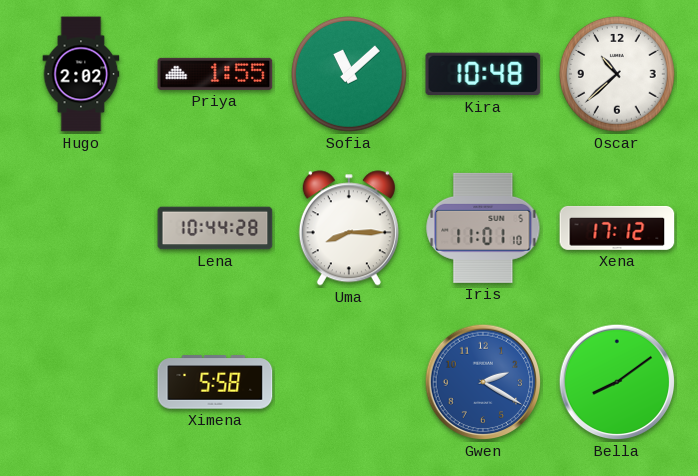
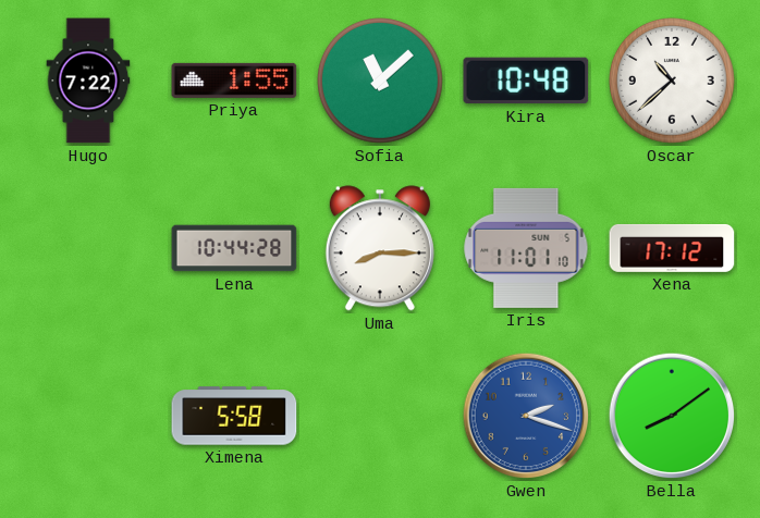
Hugo: 2:02 -> 7:22
Gwen: 2:20 -> 2:18
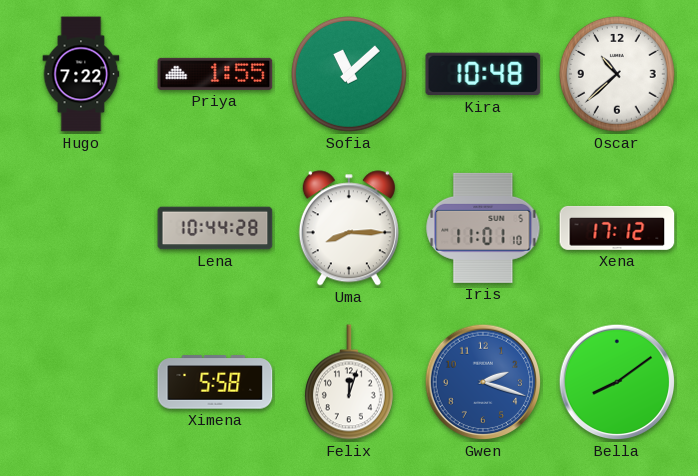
Felix: none -> 12:03
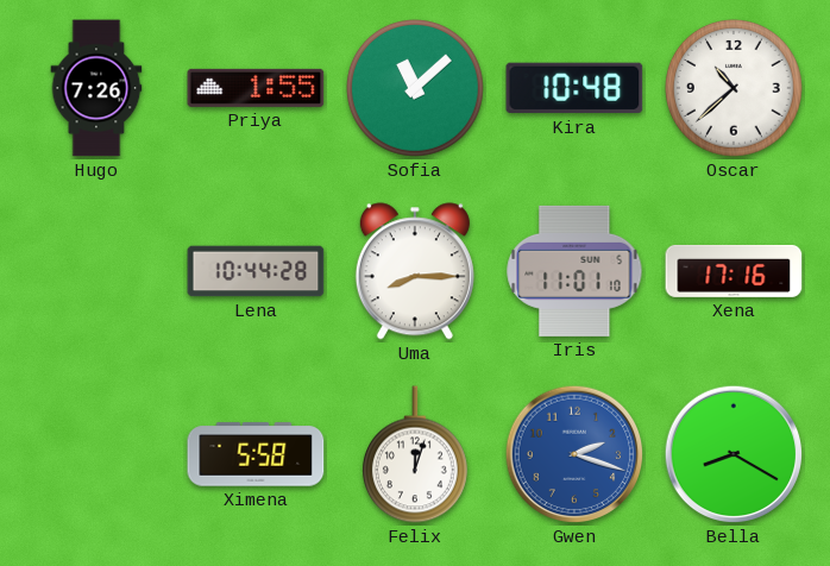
Hugo: 7:22 -> 7:26
Xena: 17:12 -> 17:16
Bella: 8:09 -> 8:20
